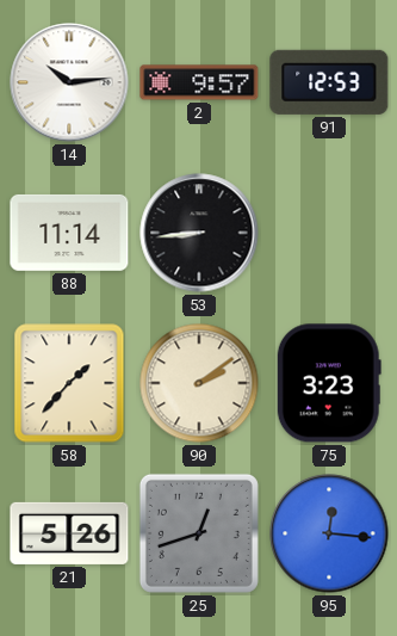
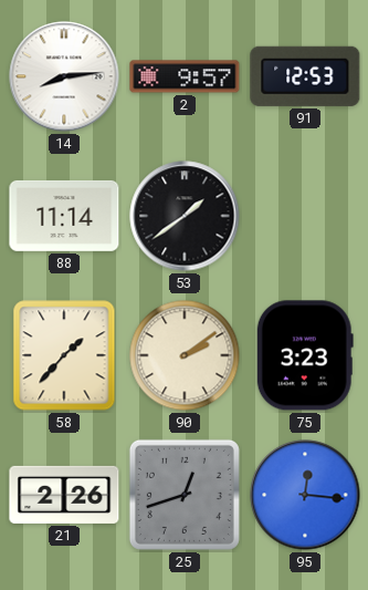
14: 10:14 -> 8:14
53: 8:44 -> 1:39
21: 5:26 -> 2:26
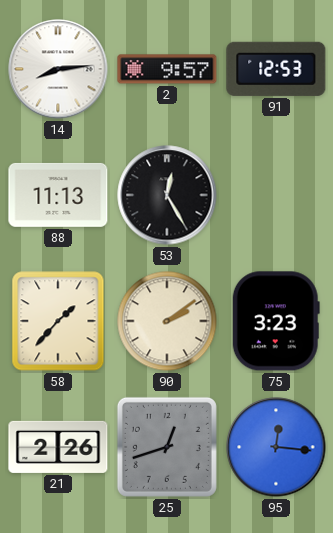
88: 11:14 -> 11:13
53: 1:39 -> 12:25
